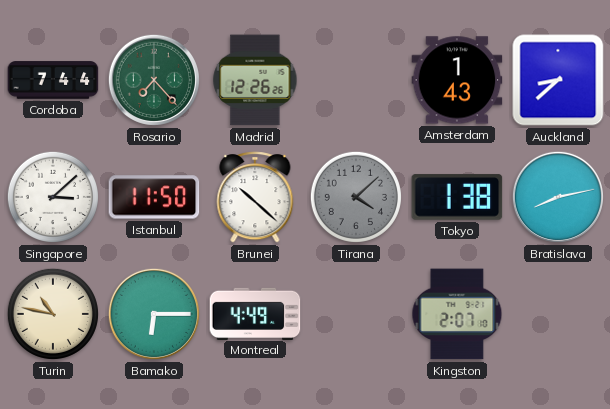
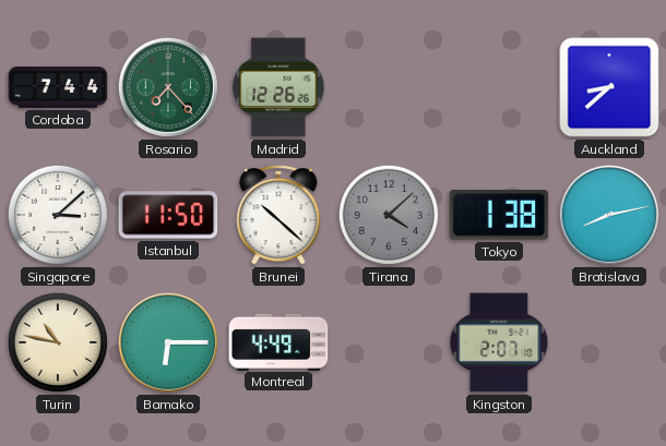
Amsterdam: 1:43 -> none
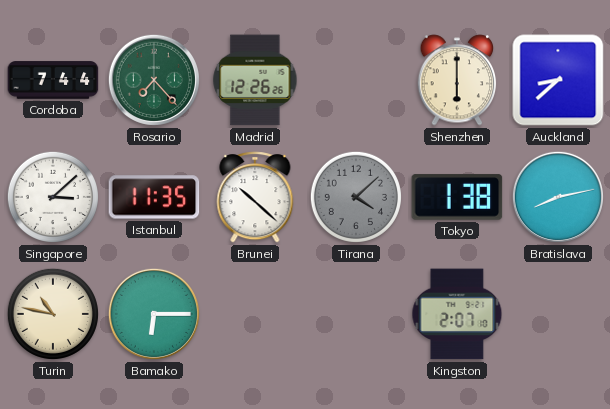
Shenzhen: none -> 6:00
Istanbul: 11:50 -> 11:35
Montreal: 4:49 -> none
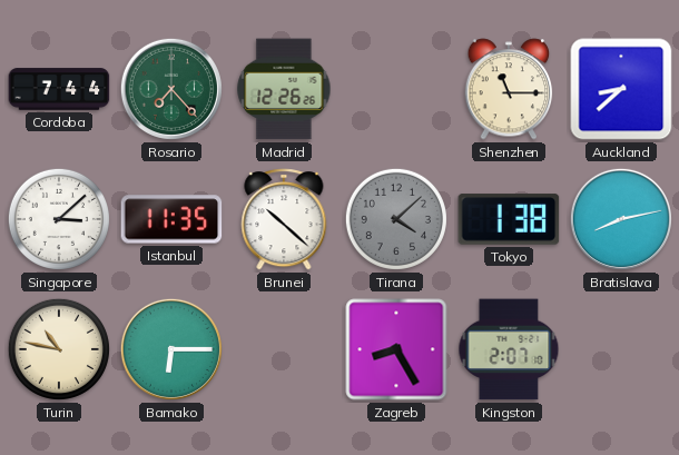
Shenzhen: 6:00 -> 11:15
Zagreb: none -> 8:25
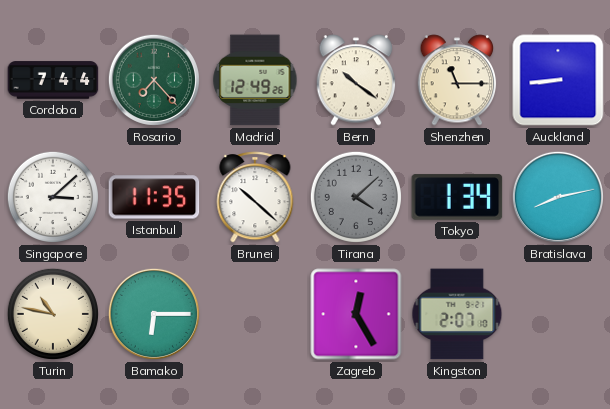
Madrid: 12:26 -> 12:49
Bern: none -> 10:21
Auckland: 8:38 -> 8:44
Tokyo: 1:38 -> 1:34
Zagreb: 8:25 -> 12:25
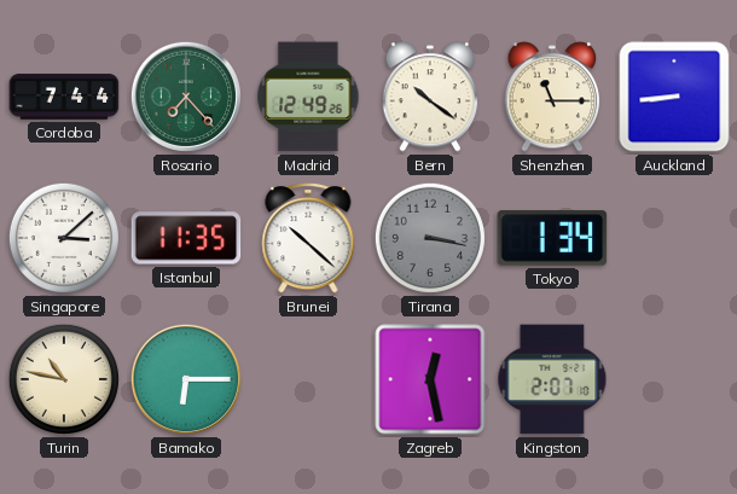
Tirana: 4:08 -> 3:17
Bratislava: 8:13 -> none
Zagreb: 12:25 -> 12:28
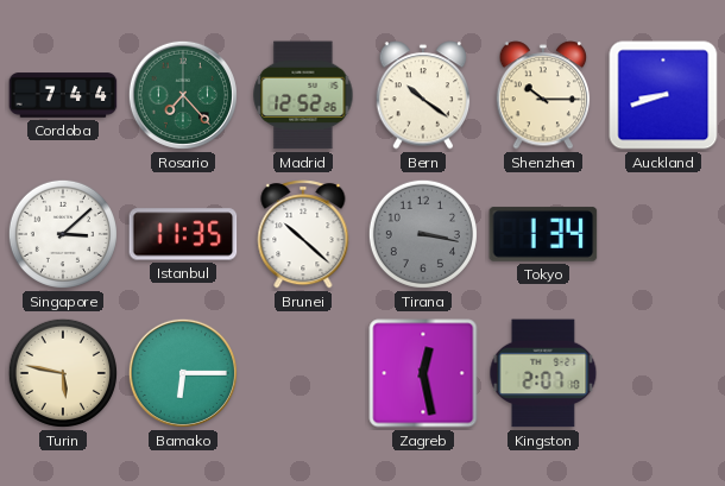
Madrid: 12:49 -> 12:52
Shenzhen: 11:15 -> 10:15
Auckland: 8:44 -> 8:42
Turin: 10:47 -> 5:47
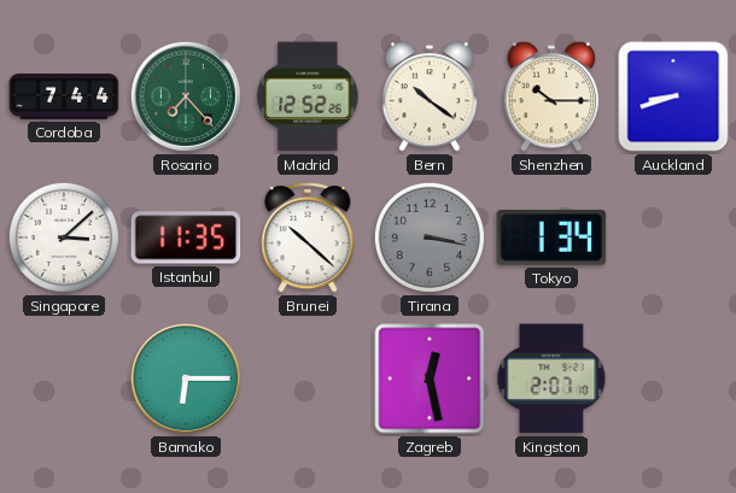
Turin: 5:47 -> none
